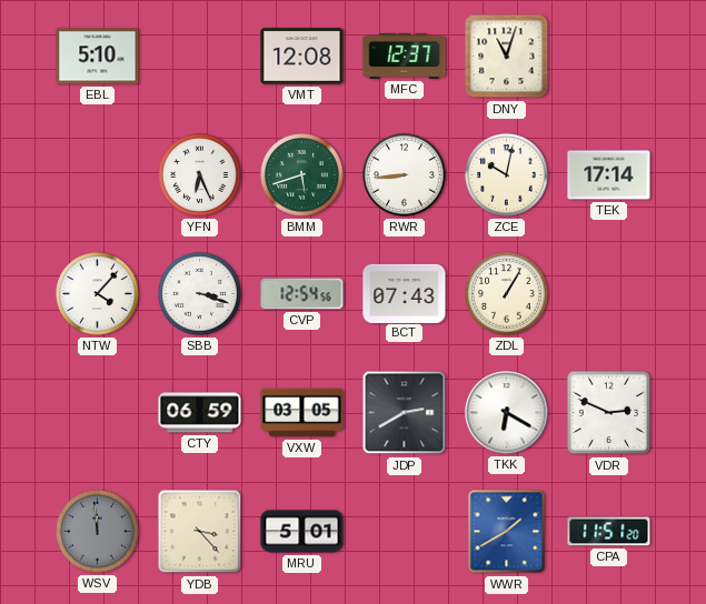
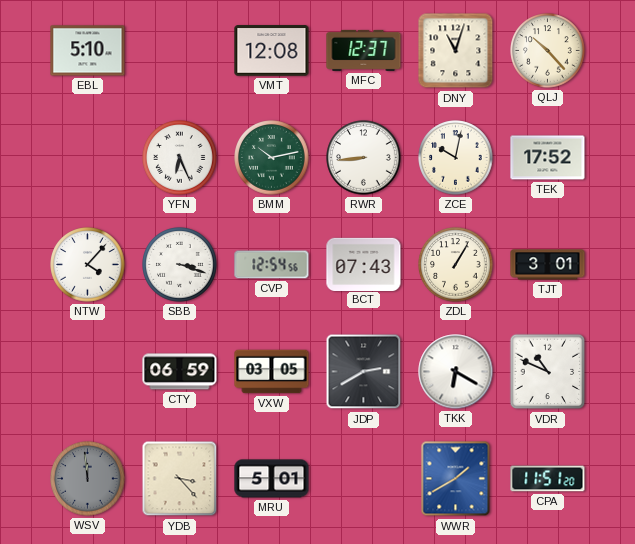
QLJ: none -> 10:23
BMM: 5:42 -> 10:13
TEK: 17:14 -> 17:52
TJT: none -> 3:01
VDR: 2:49 -> 10:49
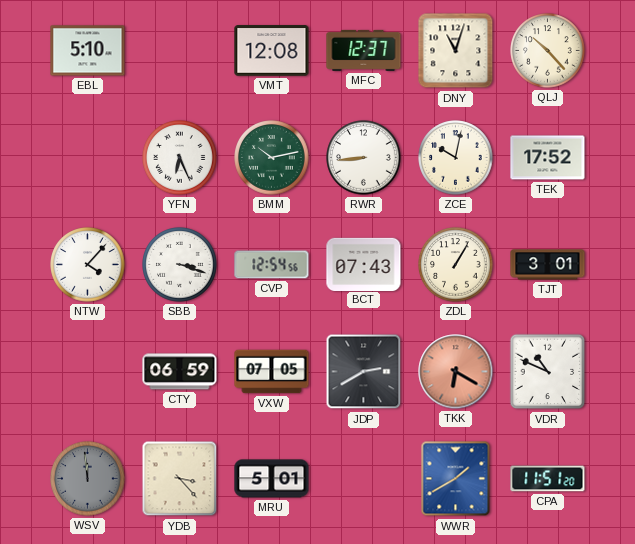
VXW: 03:05 -> 07:05
TKK dial: white -> salmon
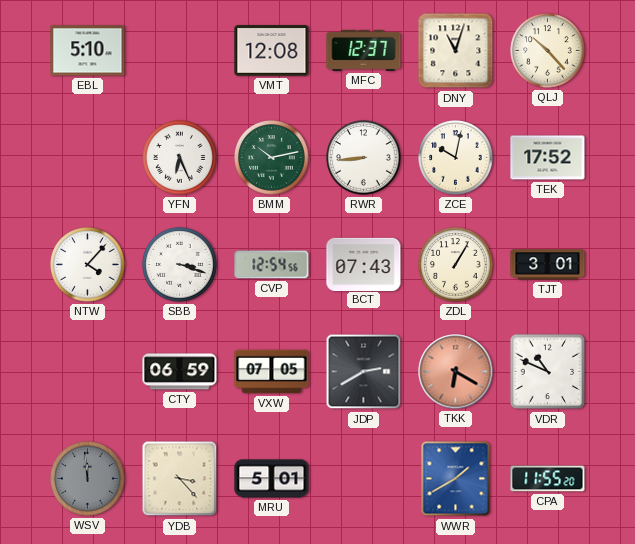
CPA: 11:51 -> 11:55
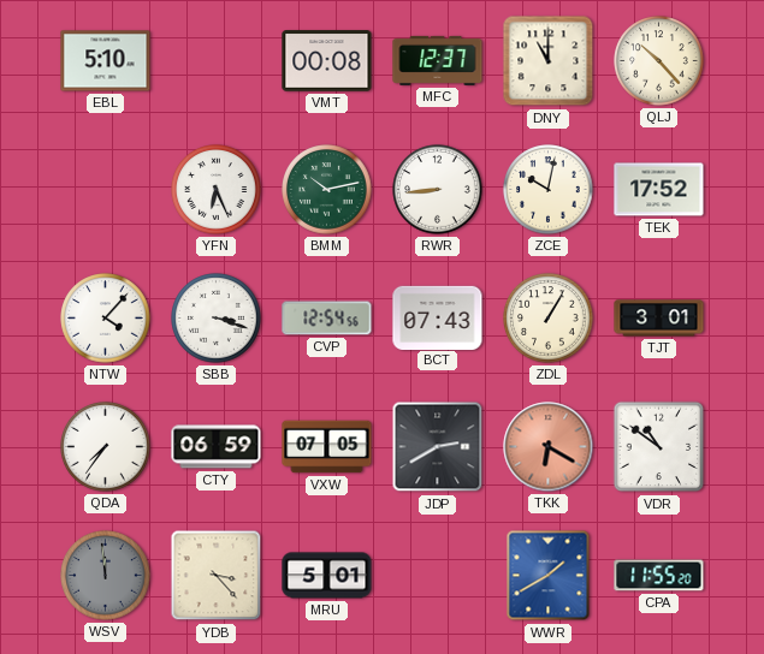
VMT: 12:08 -> 00:08
DNY: 11:03 -> 11:00
QDA: none -> 7:36
VDR: 10:49 -> 10:51
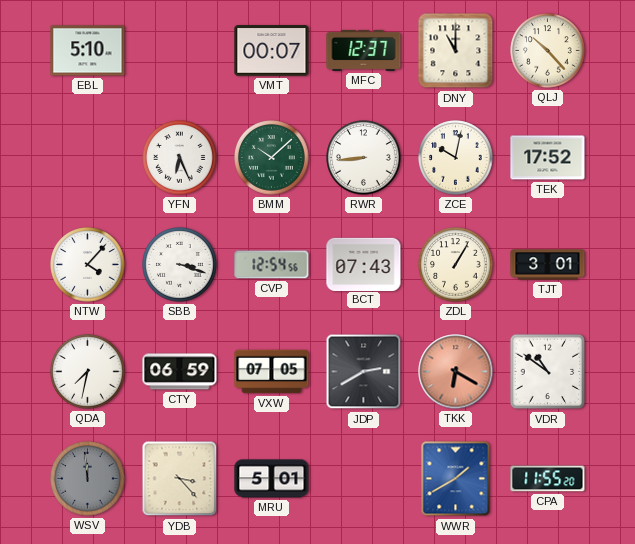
VMT: 00:08 -> 00:07
BMM: 10:13 -> 10:08
QDA: 7:36 -> 7:32
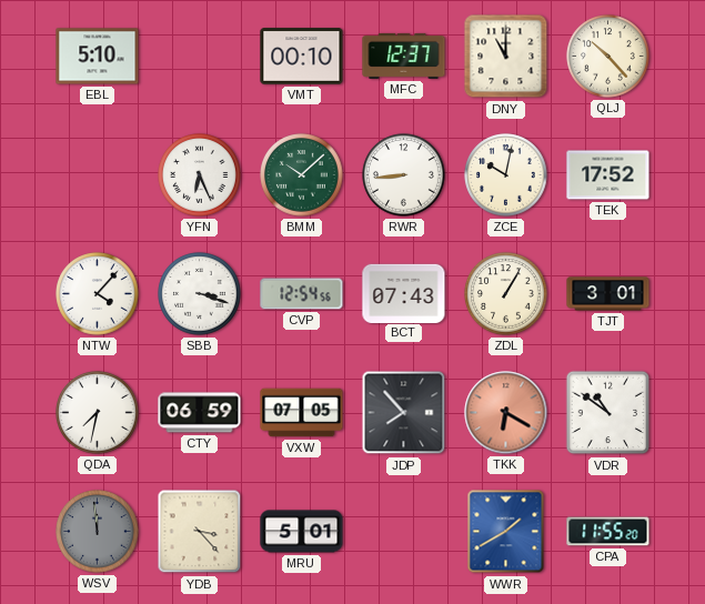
VMT: 00:07 -> 00:10
JDP: 2:40 -> 7:53
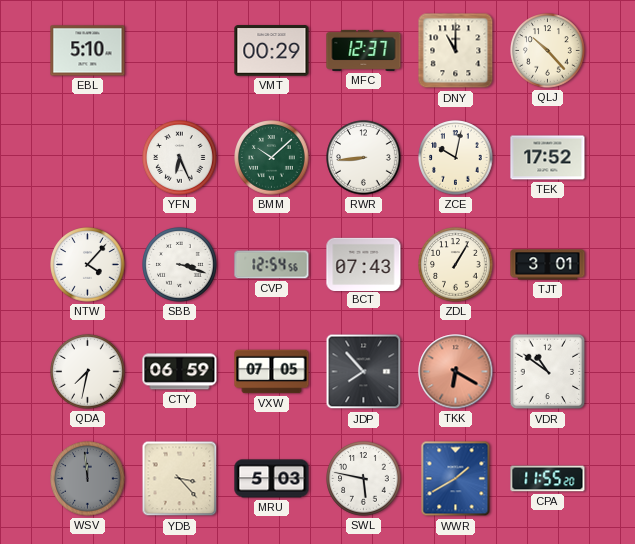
VMT: 00:10 -> 00:29
MRU: 5:01 -> 5:03
SWL: none -> 5:47
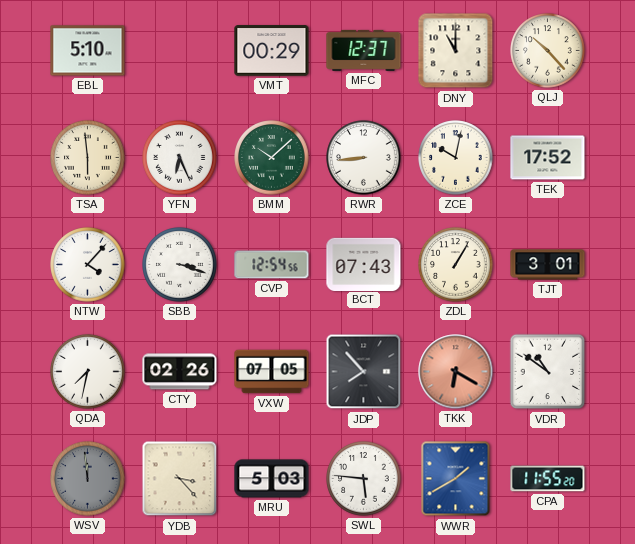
TSA: none -> 5:59
CTY: 06:59 -> 02:26
SWL: 5:47 -> 5:46
